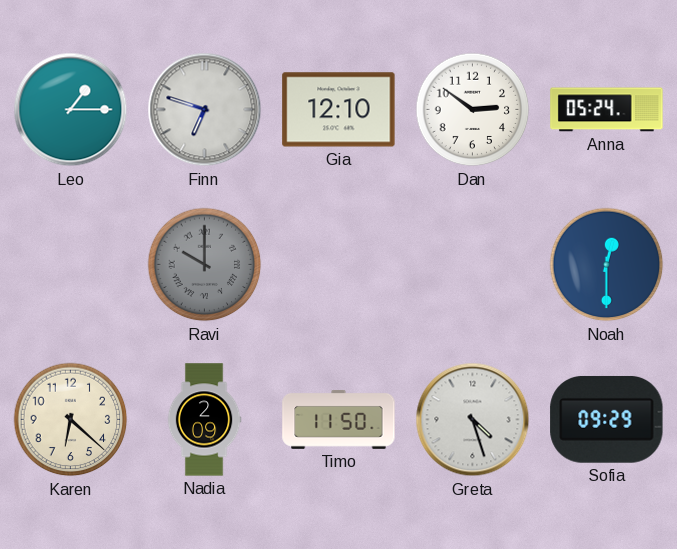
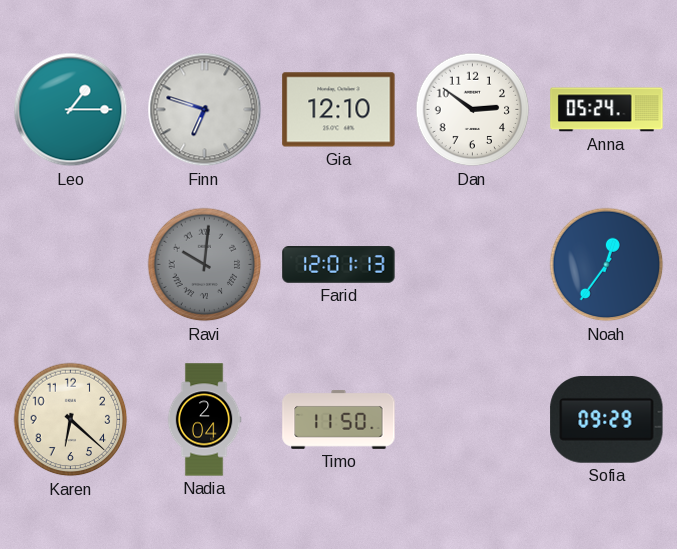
Ravi: 10:00 -> 10:01
Farid: none -> 12:01
Noah: 12:30 -> 12:36
Nadia: 2:09 -> 2:04
Greta: 4:27 -> none
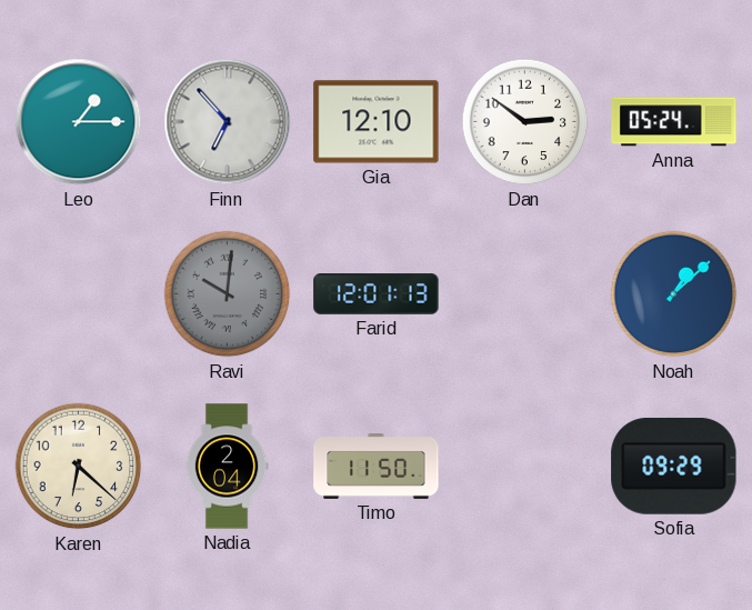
Finn: 6:48 -> 6:53
Noah: 12:36 -> 1:08
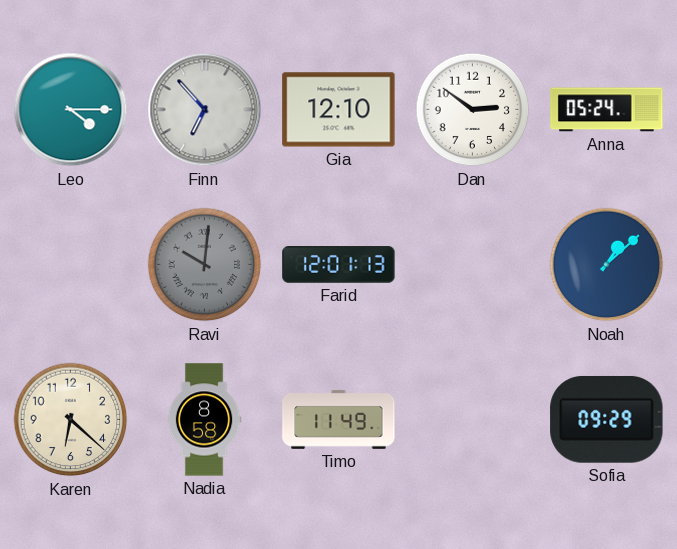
Leo: 1:15 -> 4:15
Nadia: 2:04 -> 8:58
Timo: 11:50 -> 11:49
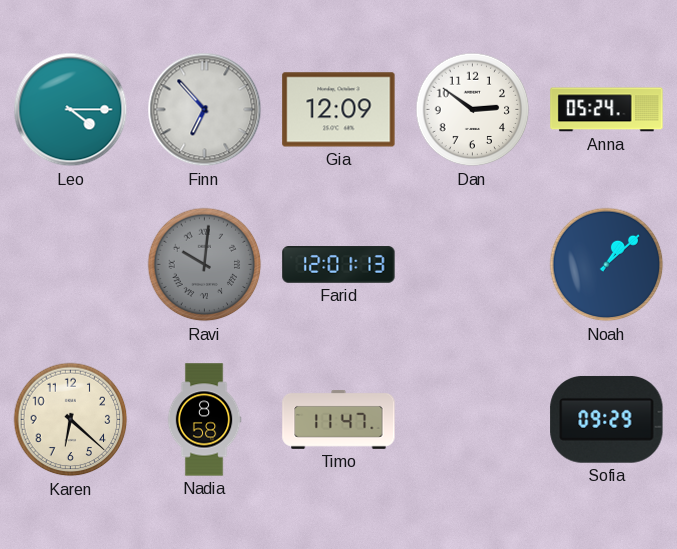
Gia: 12:10 -> 12:09
Timo: 11:49 -> 11:47
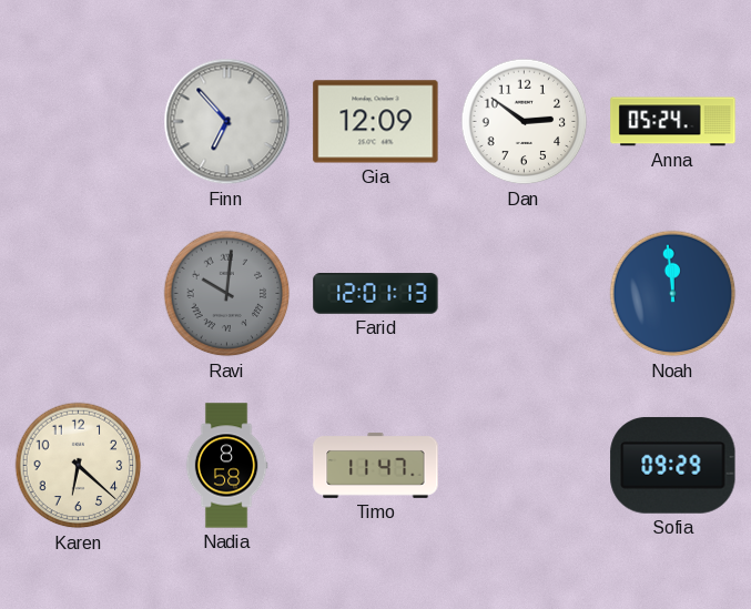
Leo: 4:15 -> none
Noah: 1:08 -> 11:59
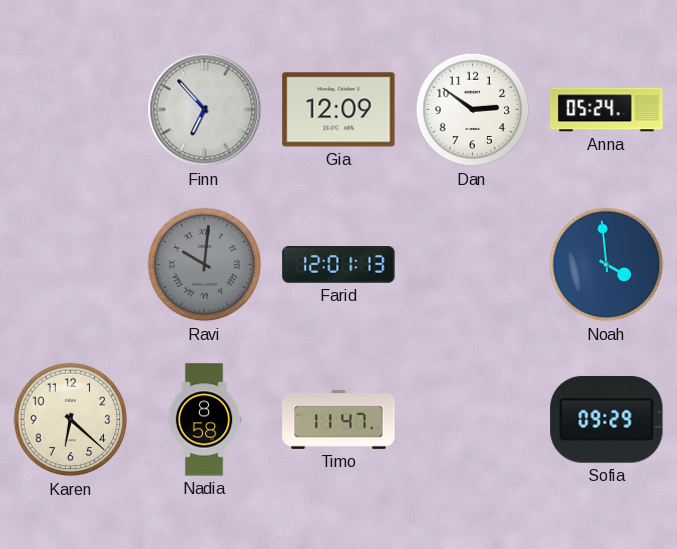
Noah: 11:59 -> 3:59
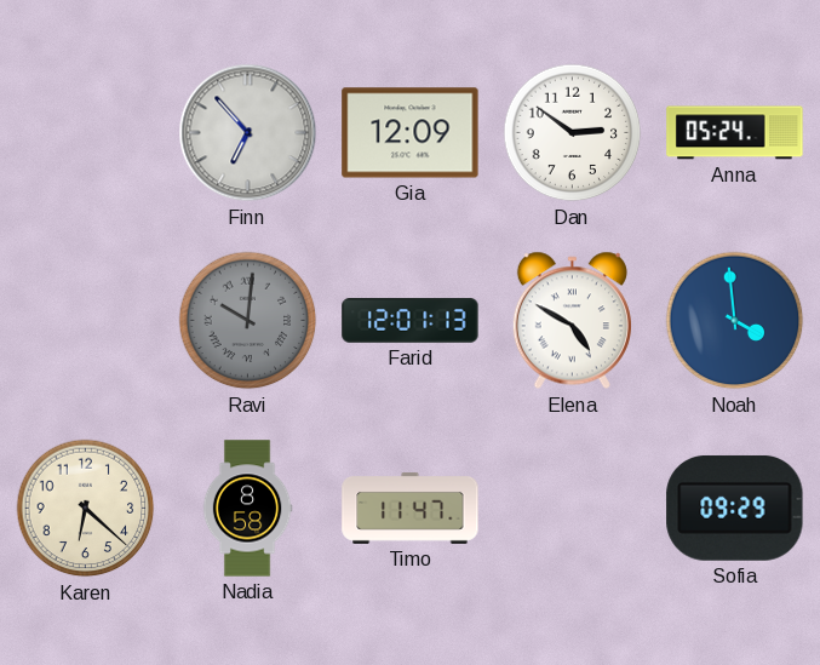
Elena: none -> 4:50
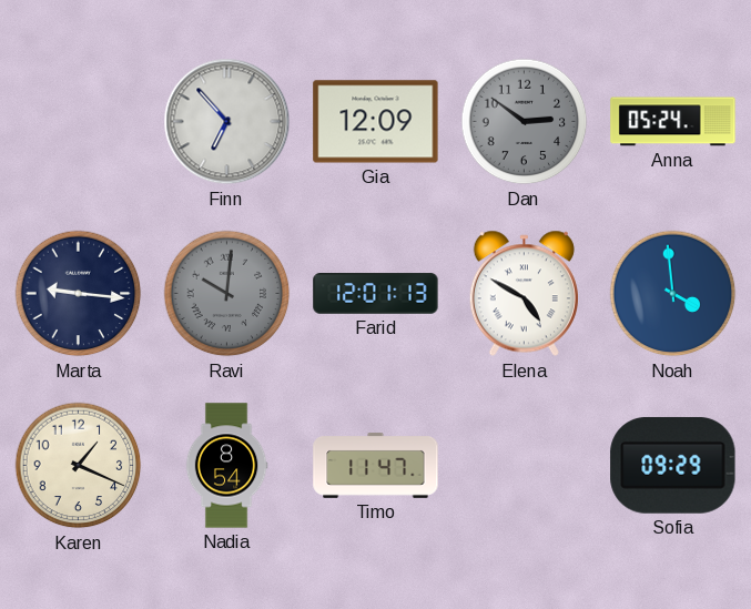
Dan dial: white -> grey
Marta: none -> 9:16
Karen: 6:22 -> 1:19
Nadia: 8:58 -> 8:54
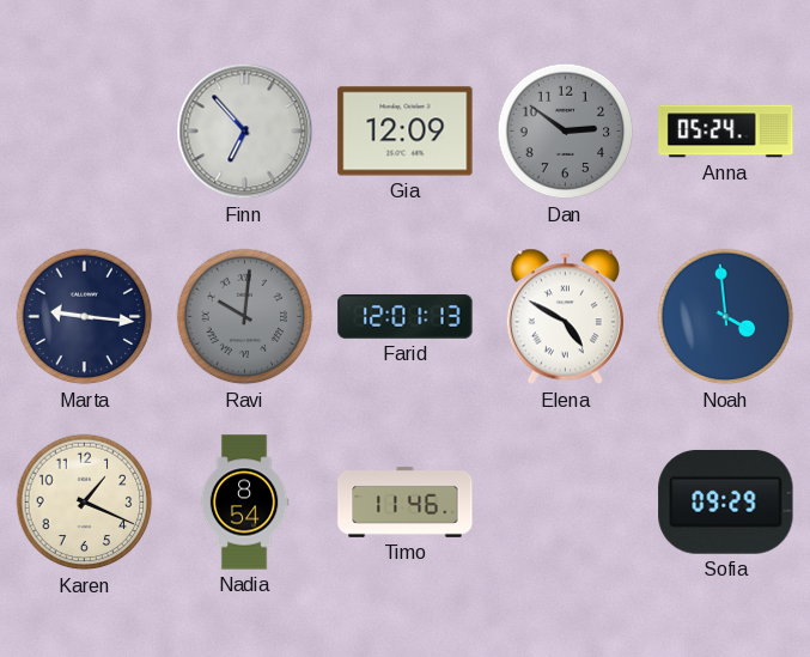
Timo: 11:47 -> 11:46
